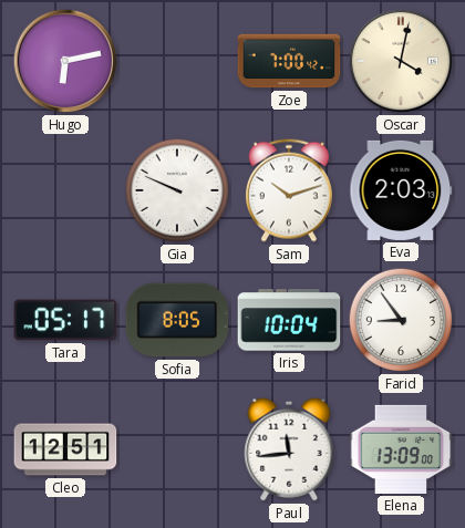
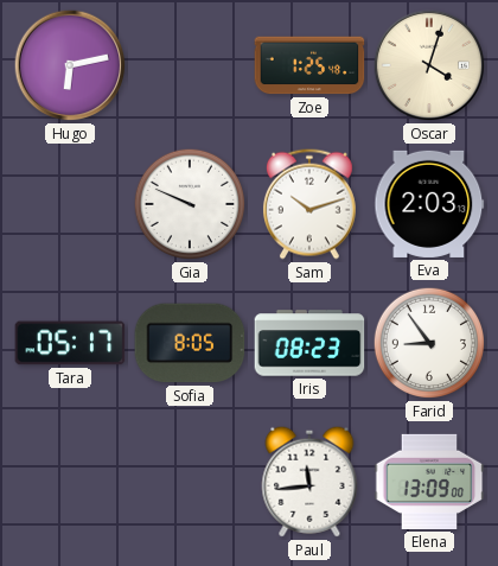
Zoe: 7:00 -> 1:25
Oscar: 4:02 -> 4:03
Iris: 10:04 -> 08:23
Cleo: 12:51 -> none
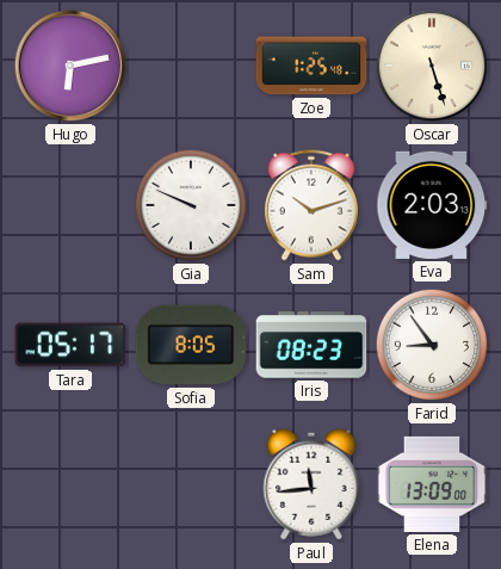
Oscar: 4:03 -> 5:27
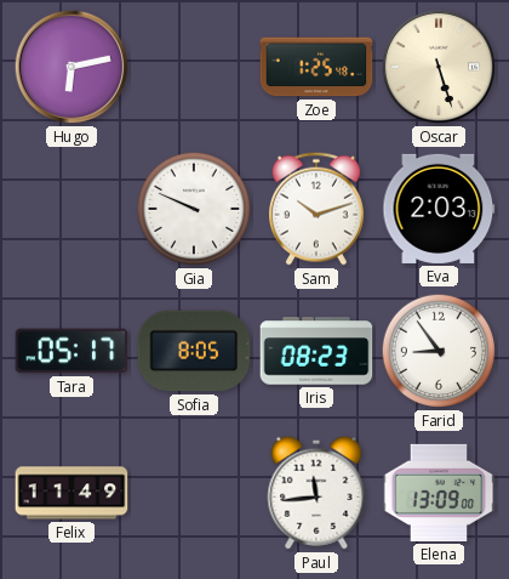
Felix: none -> 11:49
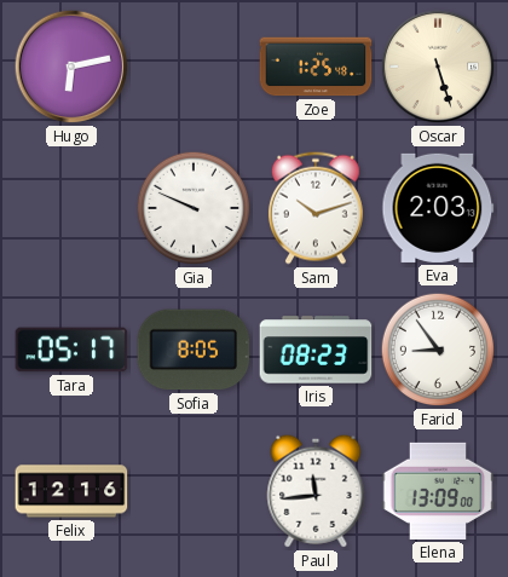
Felix: 11:49 -> 12:16
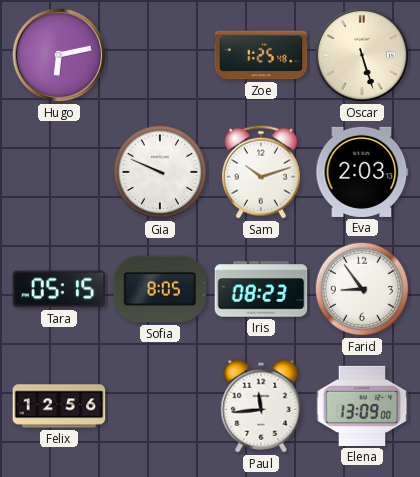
Tara: 05:17 -> 05:15
Felix: 12:16 -> 12:56
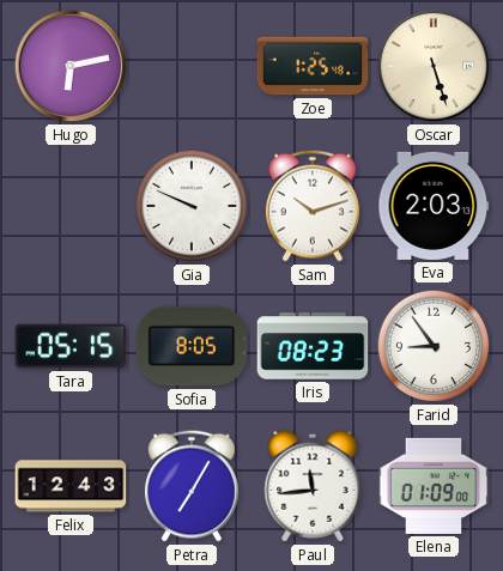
Felix: 12:56 -> 12:43
Petra: none -> 7:05
Elena: 13:09 -> 01:09
